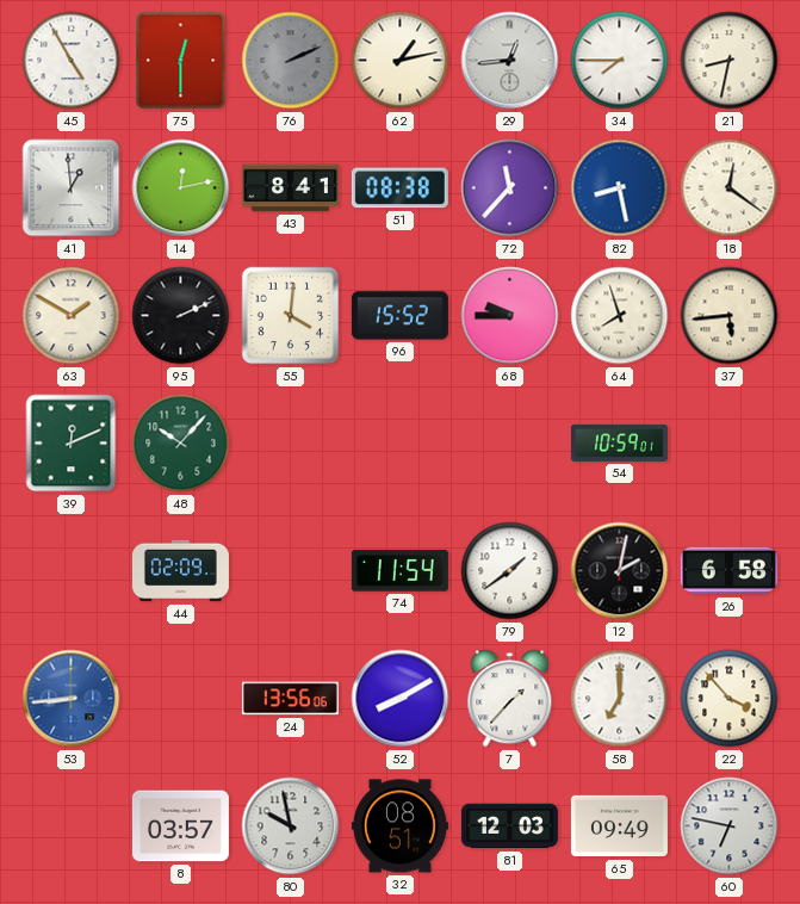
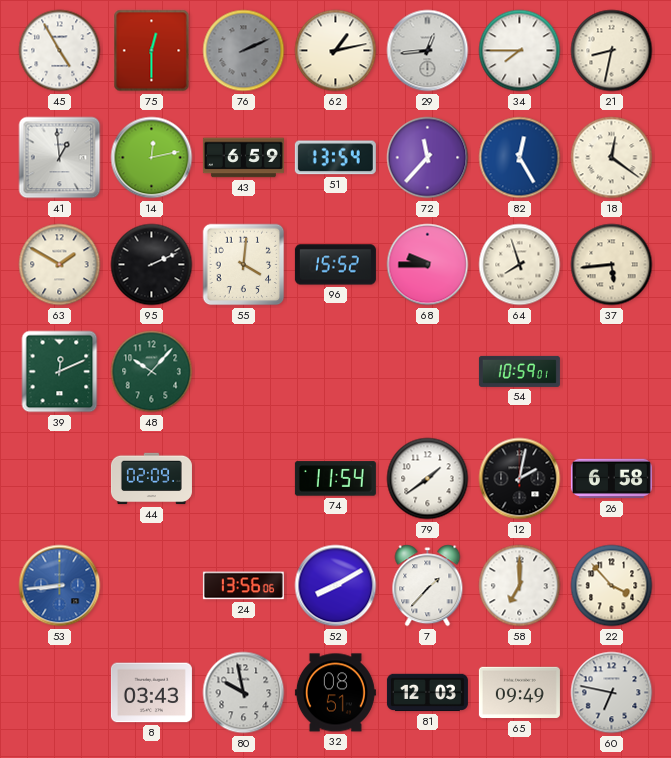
43: 8:41 -> 6:59
51: 08:38 -> 13:54
82: 8:28 -> 12:25
8: 03:57 -> 03:43
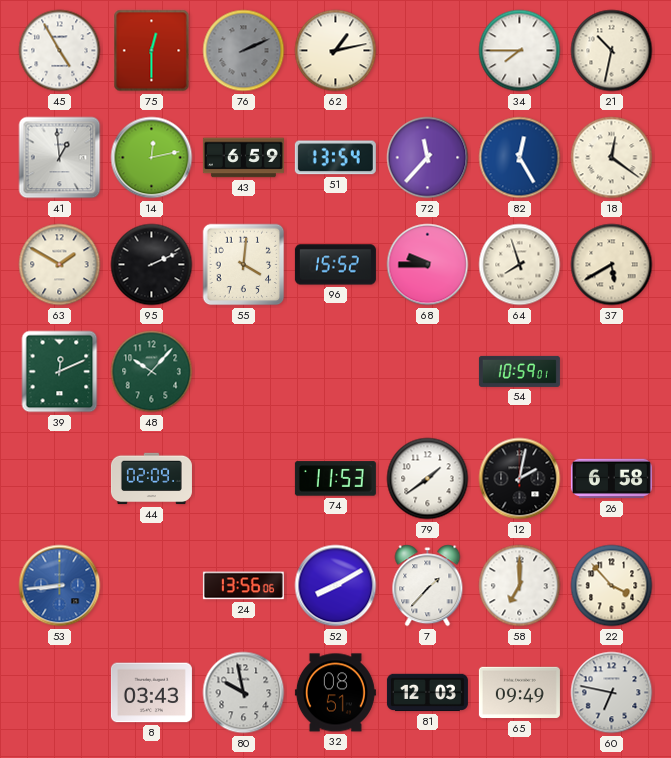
29: 12:44 -> none
21: 8:32 -> 10:32
37: 5:44 -> 5:40
74: 11:54 -> 11:53
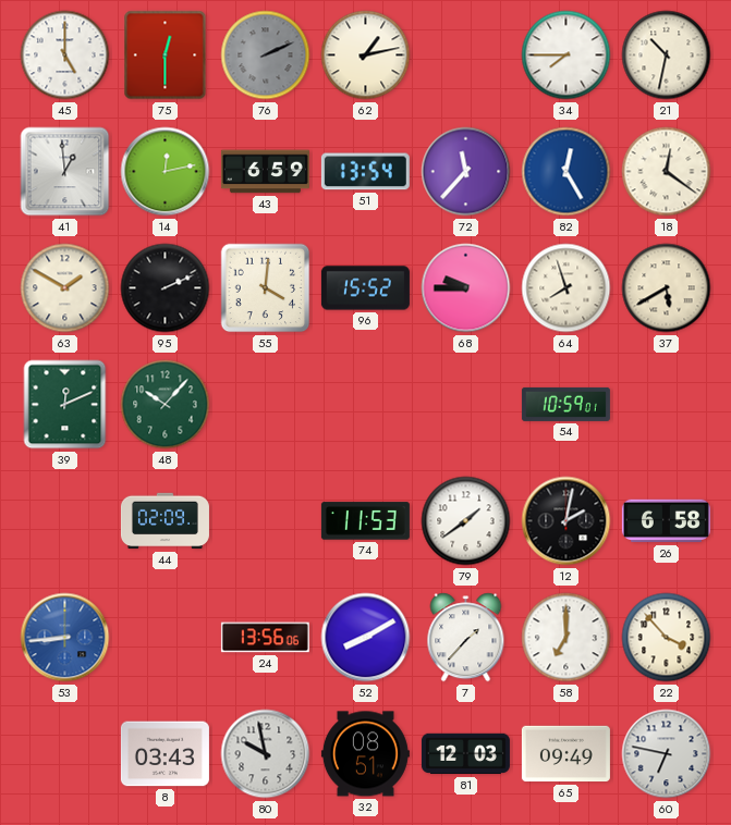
45: 4:55 -> 5:00
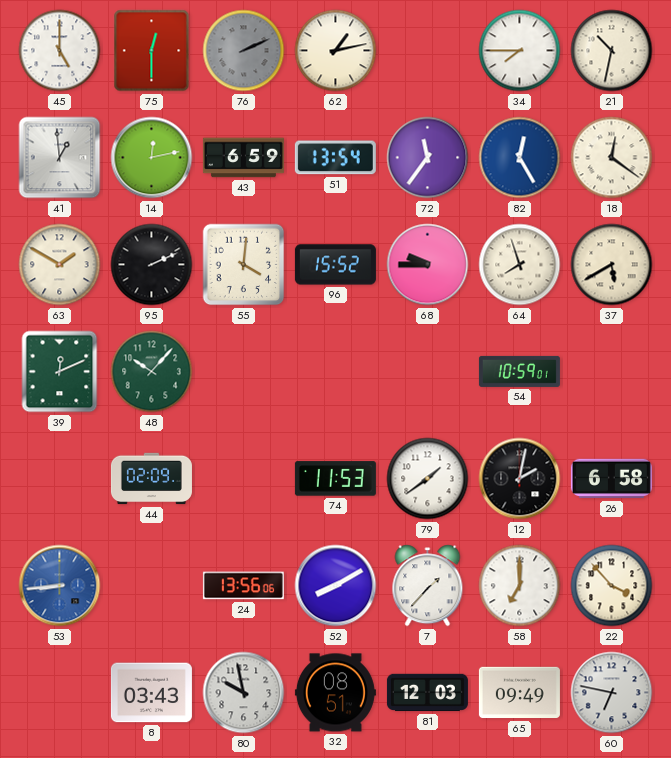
72: 11:37 -> 11:36
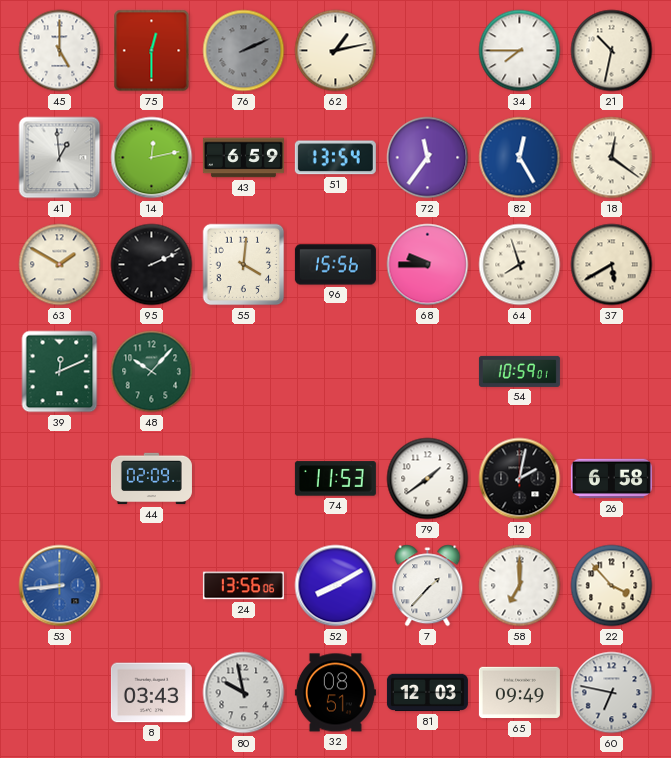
96: 15:52 -> 15:56
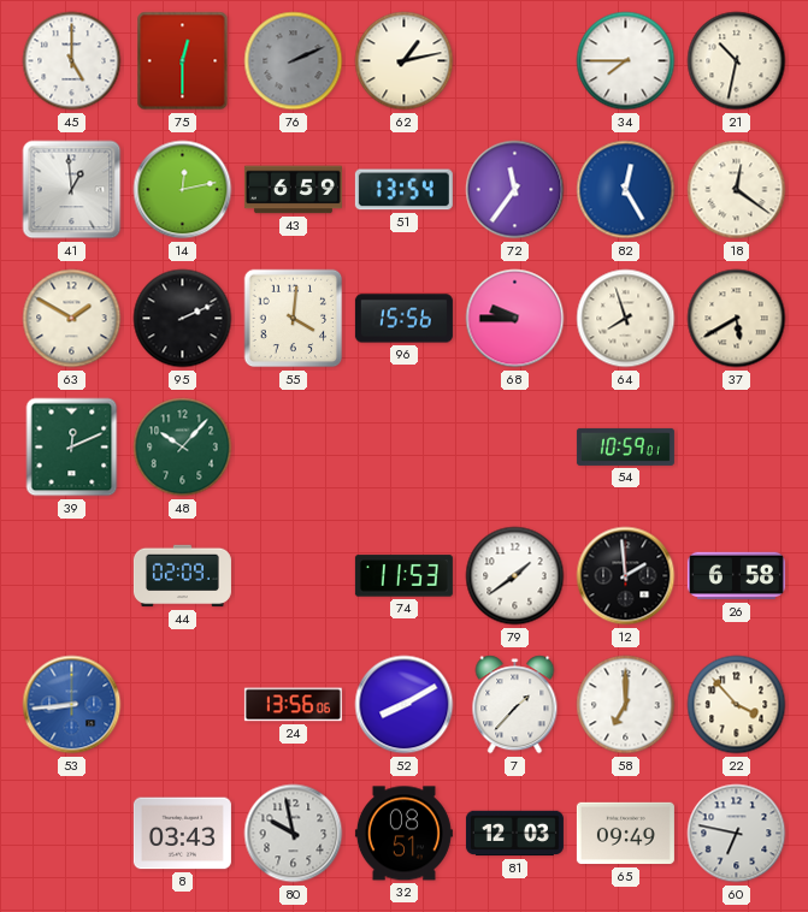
12: 2:02 -> 1:59
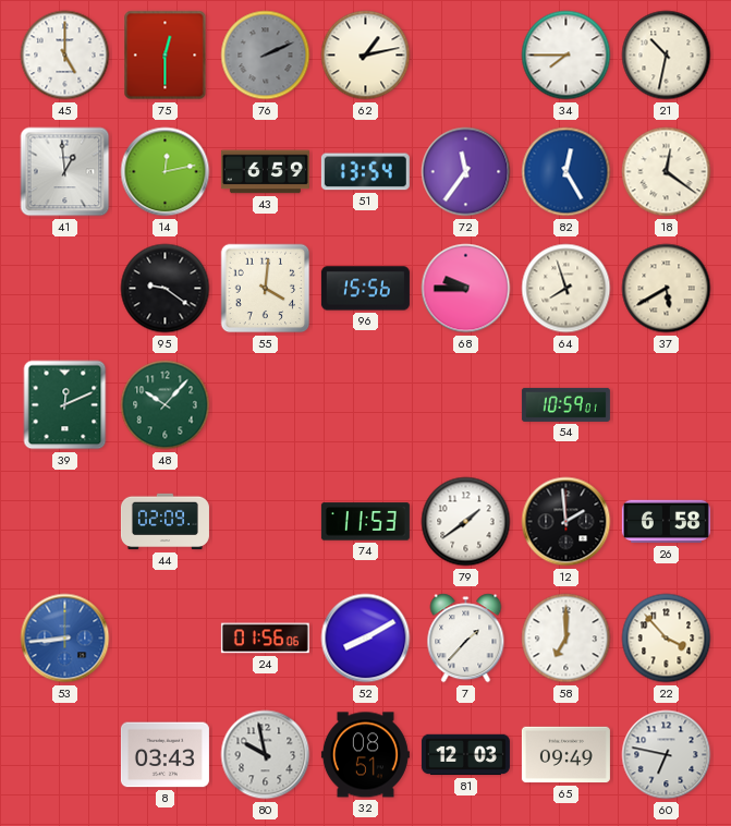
63: 1:50 -> none
95: 2:11 -> 9:21
24: 13:56 -> 01:56
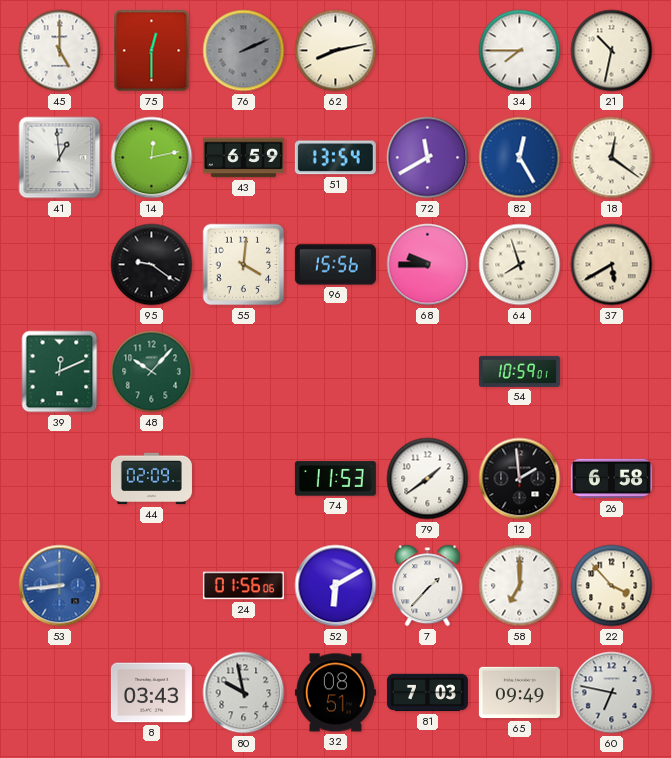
62: 1:13 -> 8:13
72: 11:36 -> 11:40
52: 8:10 -> 6:10
81: 12:03 -> 7:03
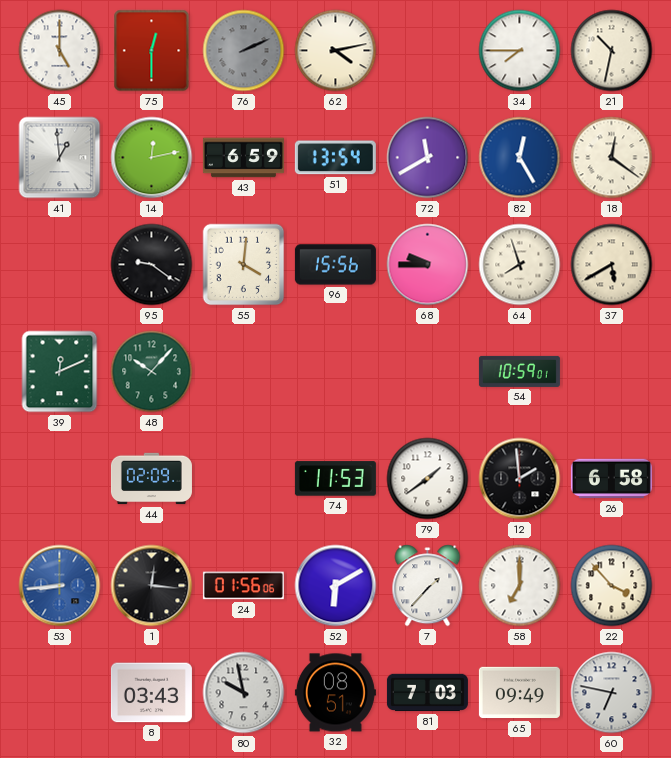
62: 8:13 -> 4:13
1: none -> 12:16
